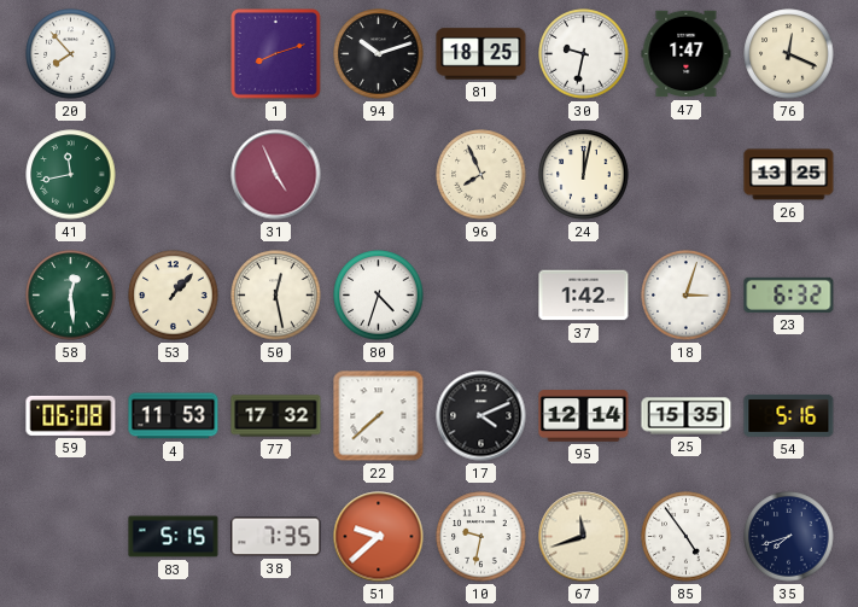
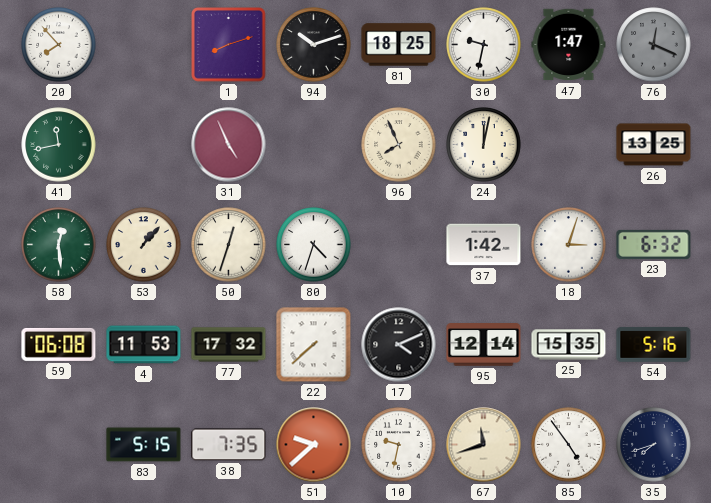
76 dial: cream -> grey
50: 12:28 -> 12:33
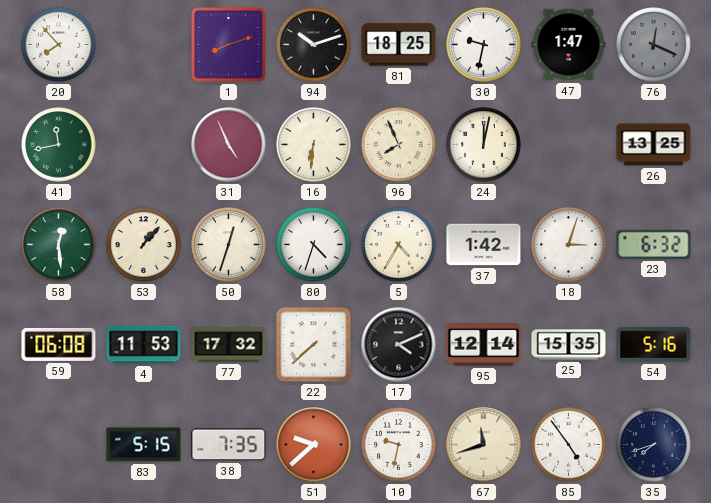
16: none -> 6:31
5: none -> 4:35
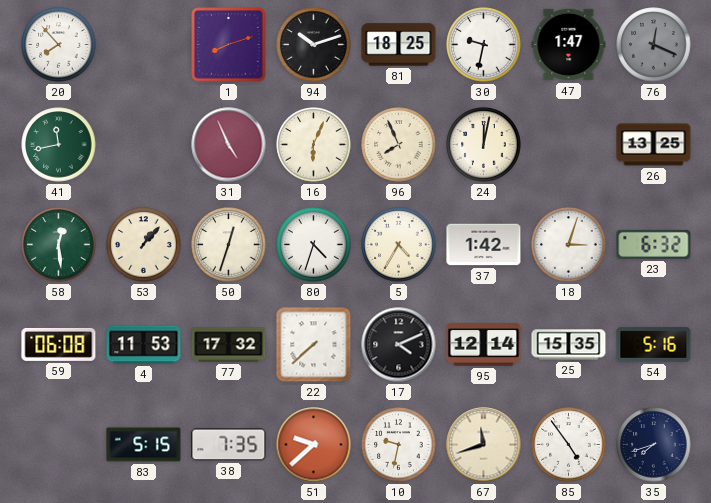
16: 6:31 -> 6:04
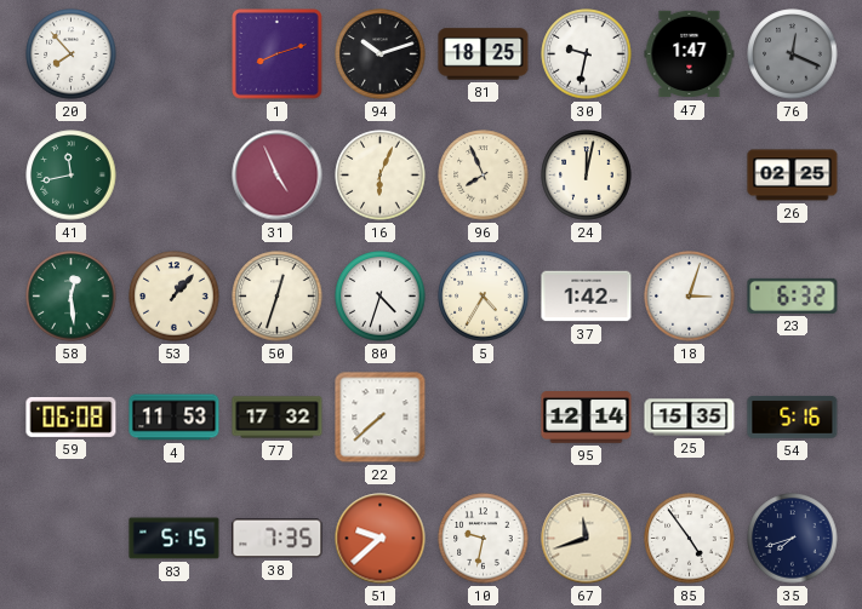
26: 13:25 -> 02:25
17: 4:11 -> none
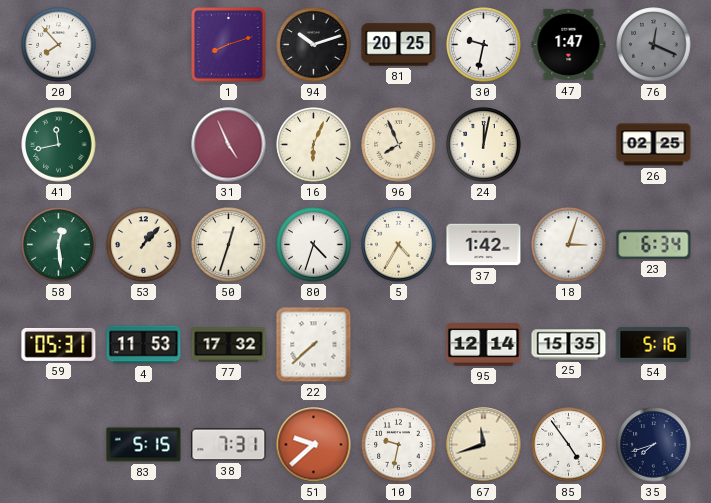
81: 18:25 -> 20:25
23: 6:32 -> 6:34
59: 06:08 -> 05:31
38: 7:35 -> 7:31
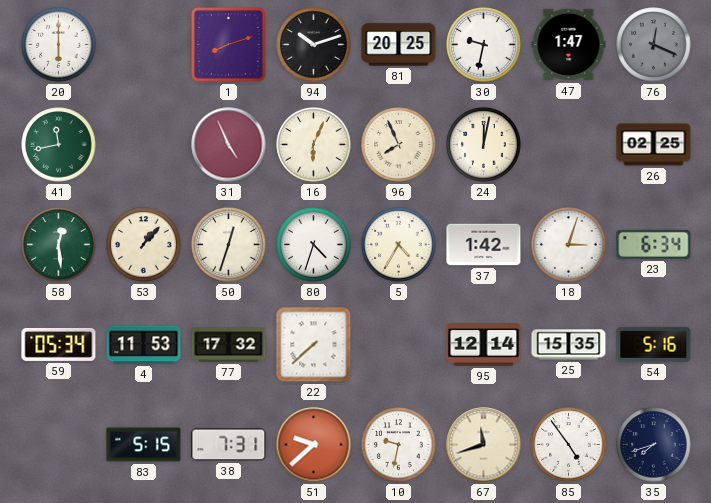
20: 7:53 -> 6:00
59: 05:31 -> 05:34
